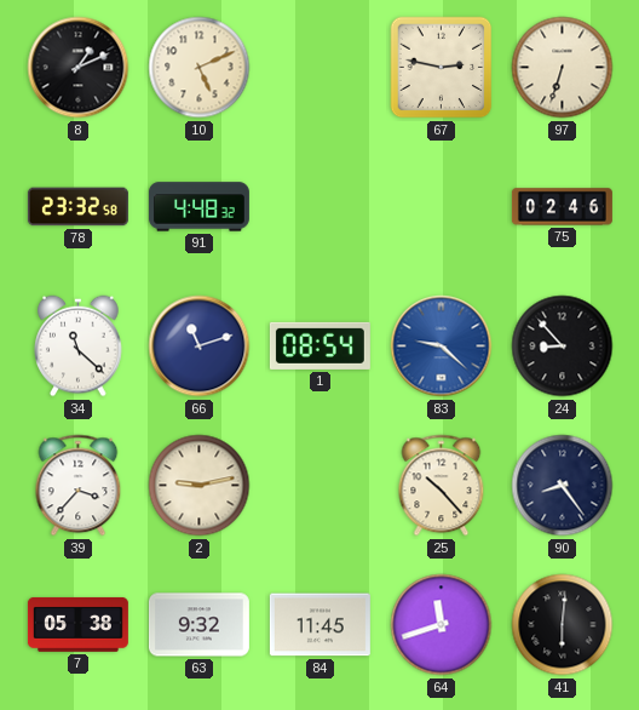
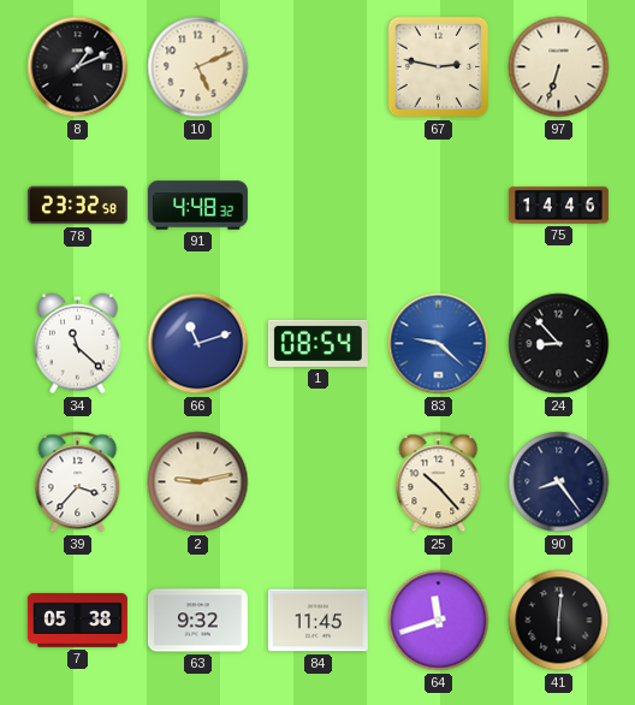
75: 02:46 -> 14:46
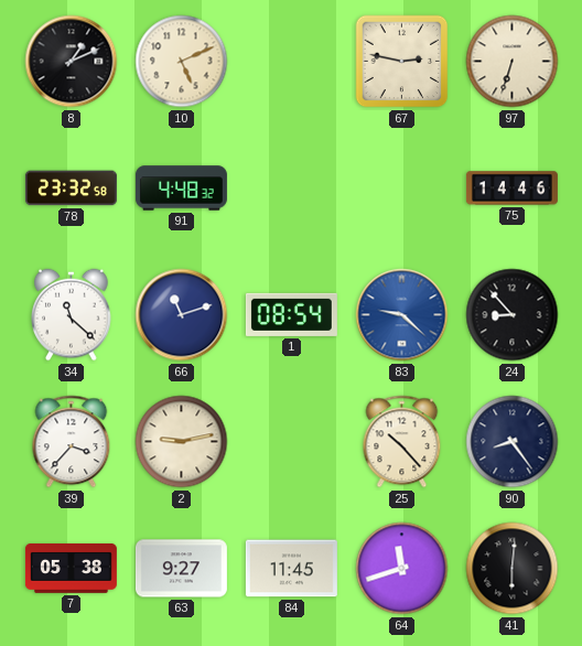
63: 9:32 -> 9:27
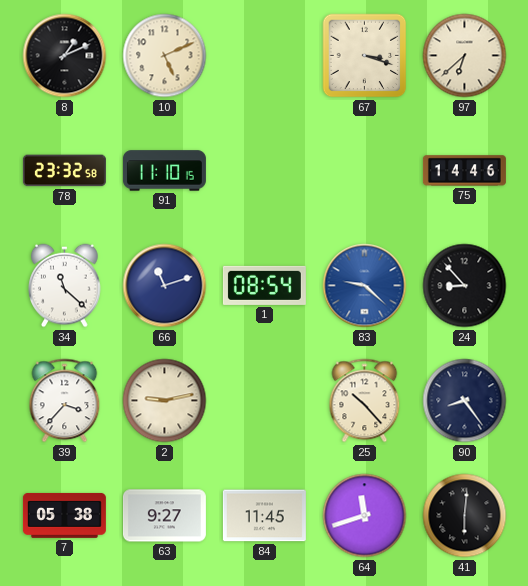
67: 2:47 -> 3:18
97: 6:33 -> 6:38
91: 4:48 -> 11:10
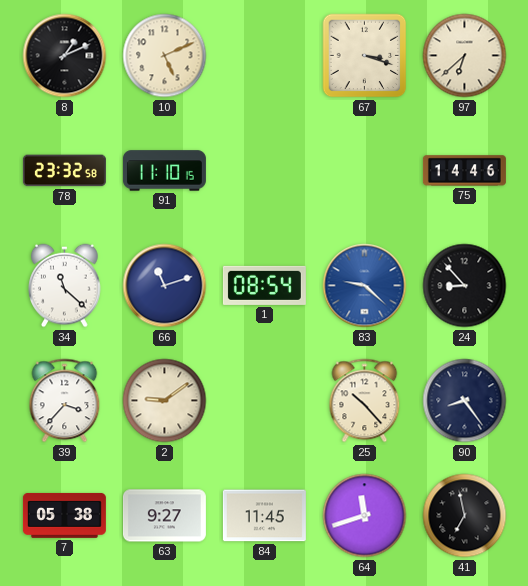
2: 9:13 -> 9:09
41: 6:01 -> 6:58
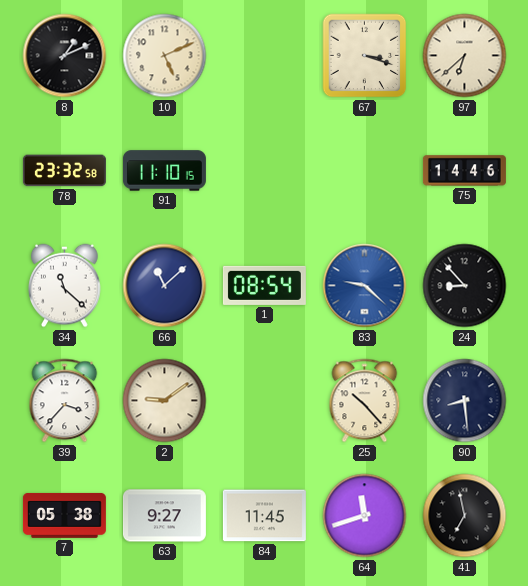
66: 11:12 -> 11:08
90: 8:24 -> 8:29
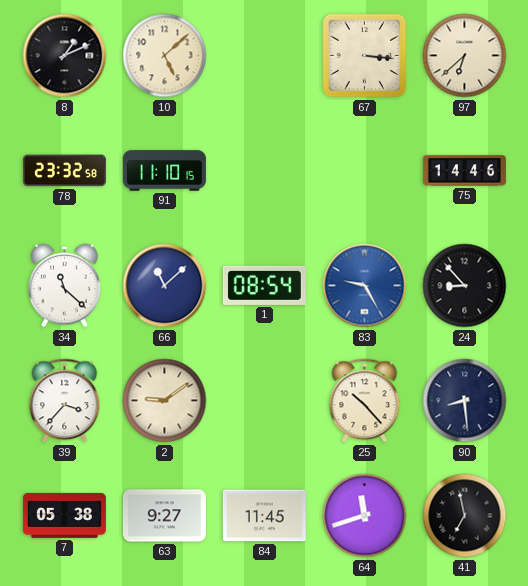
10: 5:11 -> 5:08
67: 3:18 -> 3:16
83: 9:22 -> 9:25
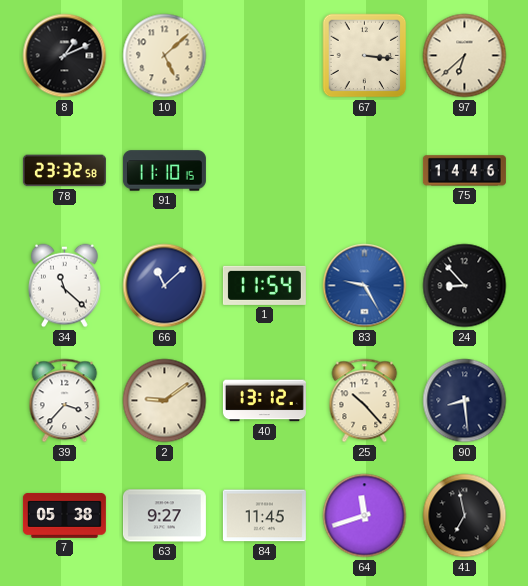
1: 08:54 -> 11:54
40: none -> 13:12
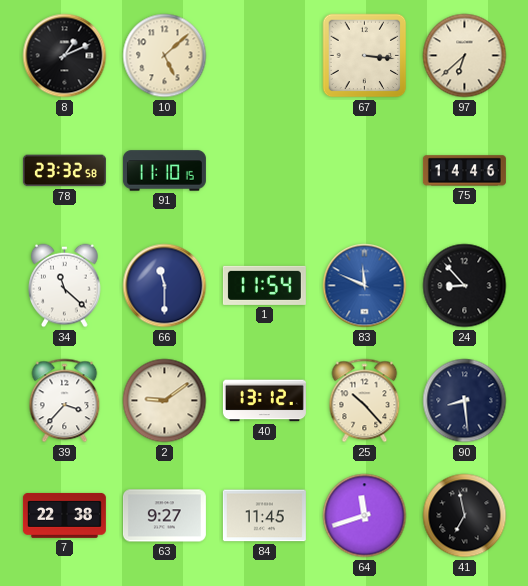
66: 11:08 -> 11:30
83: 9:25 -> 11:49
7: 05:38 -> 22:38
